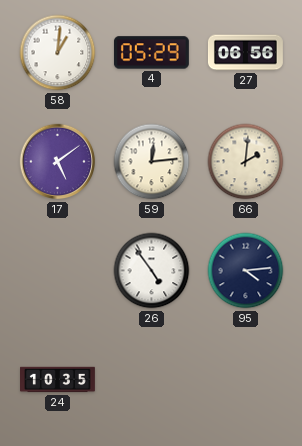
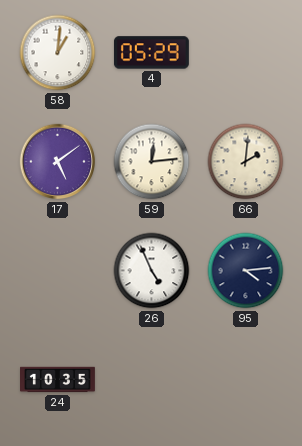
27: 06:56 -> none
26: 4:54 -> 4:56
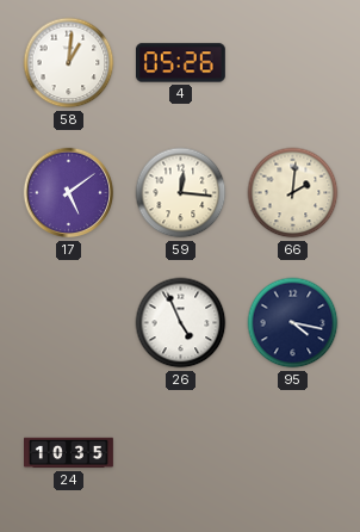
4: 05:29 -> 05:26
59: 12:14 -> 12:16
95: 4:14 -> 4:17
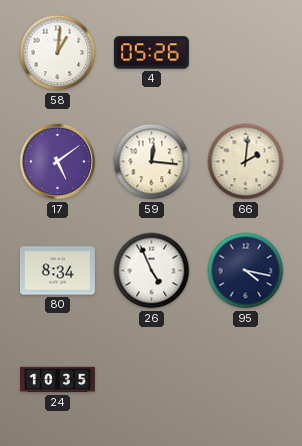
80: none -> 8:34
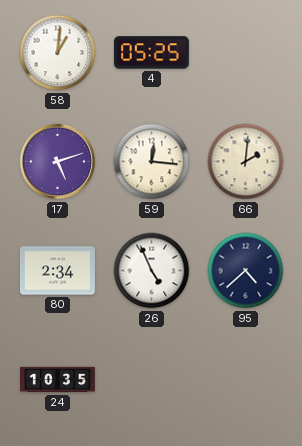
4: 05:26 -> 05:25
17: 5:09 -> 5:12
80: 8:34 -> 2:34
95: 4:17 -> 4:38
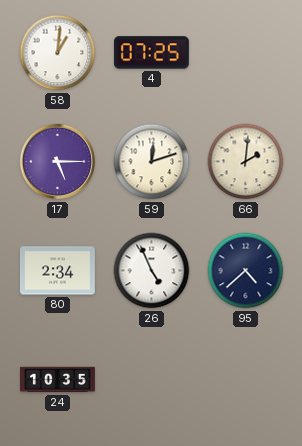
4: 05:25 -> 07:25
17: 5:12 -> 5:15
59: 12:16 -> 12:12
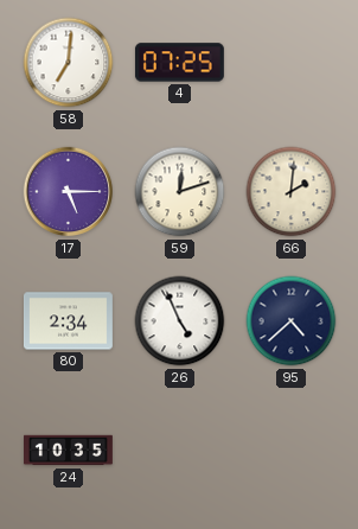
58: 1:01 -> 7:01
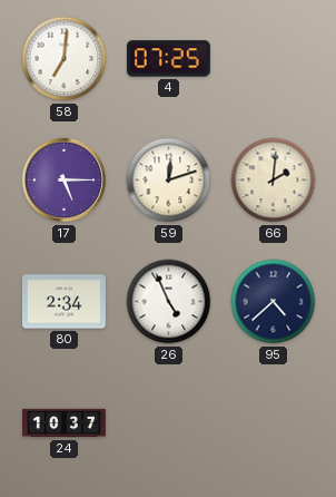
24: 10:35 -> 10:37
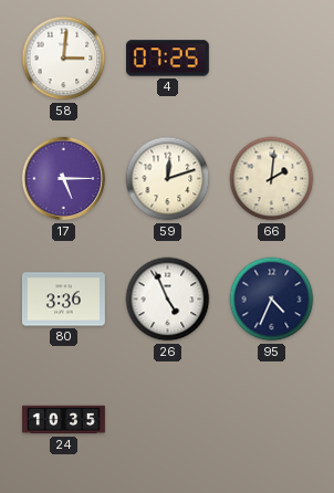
58: 7:01 -> 3:01
80: 2:34 -> 3:36
95: 4:38 -> 4:34
24: 10:37 -> 10:35
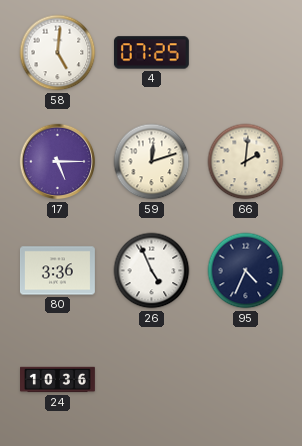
58: 3:01 -> 5:01
24: 10:35 -> 10:36
